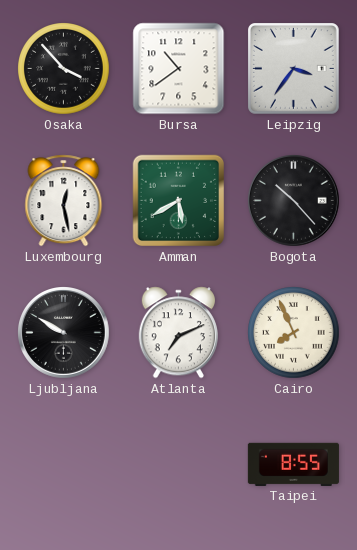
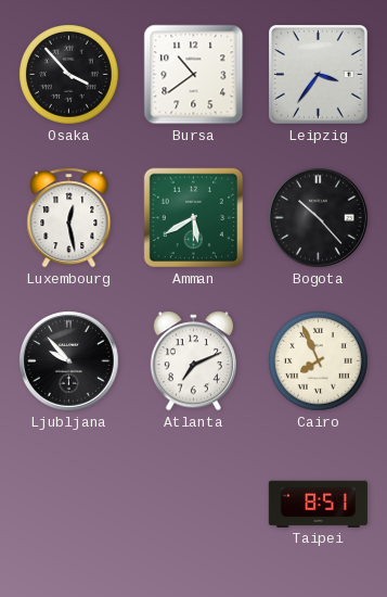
Ljubljana: 9:50 -> 9:53
Taipei: 8:55 -> 8:51
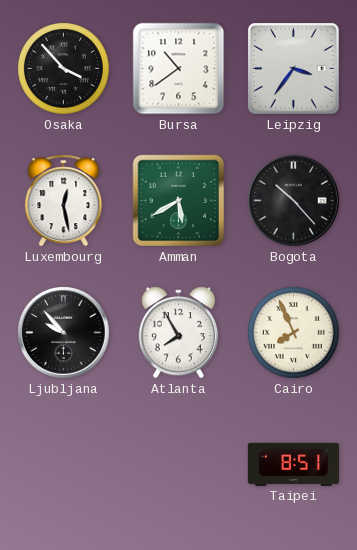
Atlanta: 7:11 -> 7:55
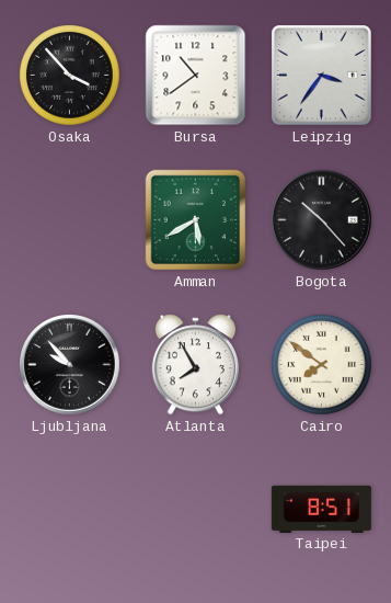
Luxembourg: 12:28 -> none
Cairo: 7:56 -> 7:51
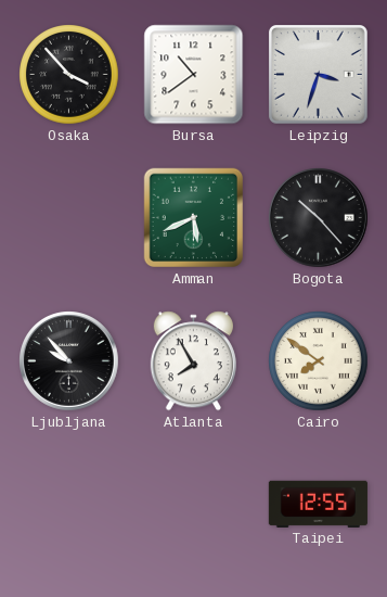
Leipzig: 3:36 -> 3:33
Amman: 5:40 -> 5:41
Taipei: 8:51 -> 12:55
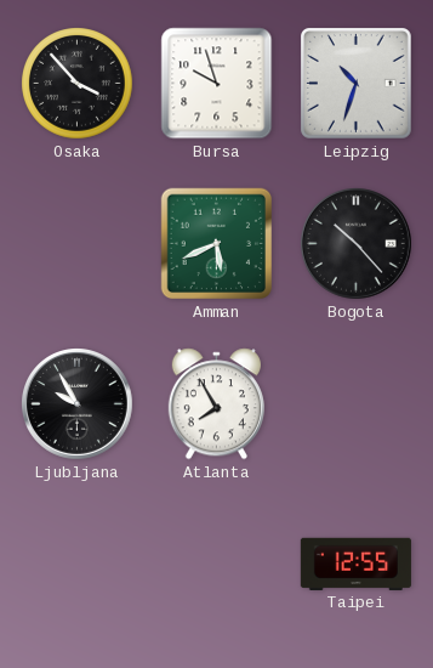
Bursa: 10:39 -> 9:57
Leipzig: 3:33 -> 10:33
Ljubljana: 9:53 -> 9:55
Cairo: 7:51 -> none
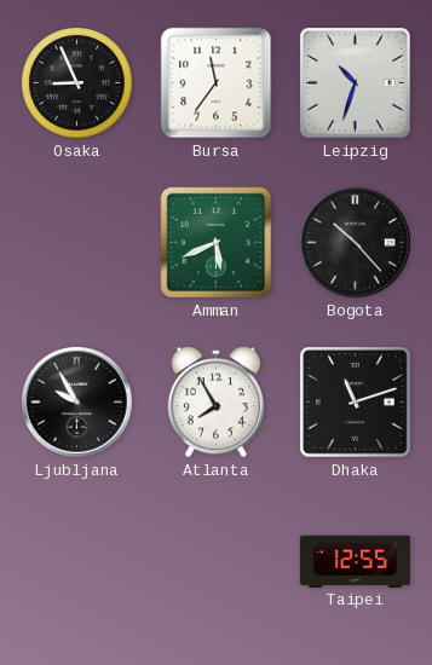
Osaka: 3:53 -> 8:56
Bursa: 9:57 -> 11:36
Dhaka: none -> 11:12
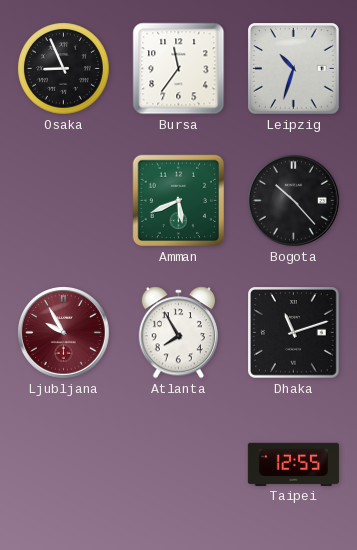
Ljubljana dial: black -> burgundy
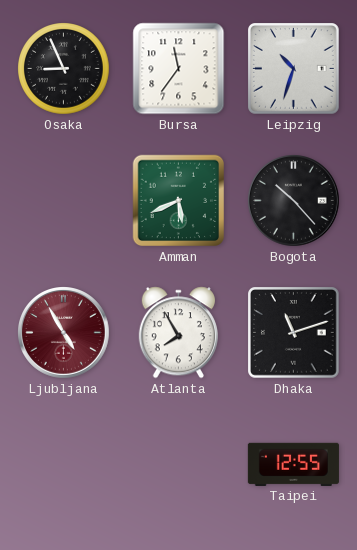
Ljubljana: 9:55 -> 4:55
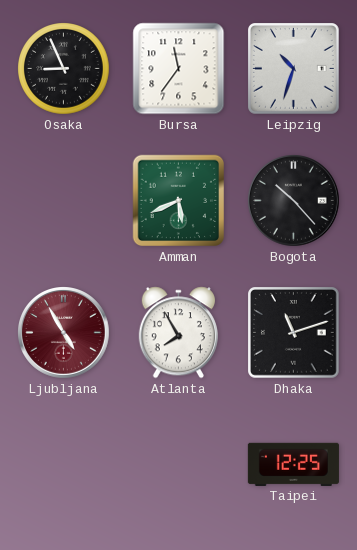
Taipei: 12:55 -> 12:25
